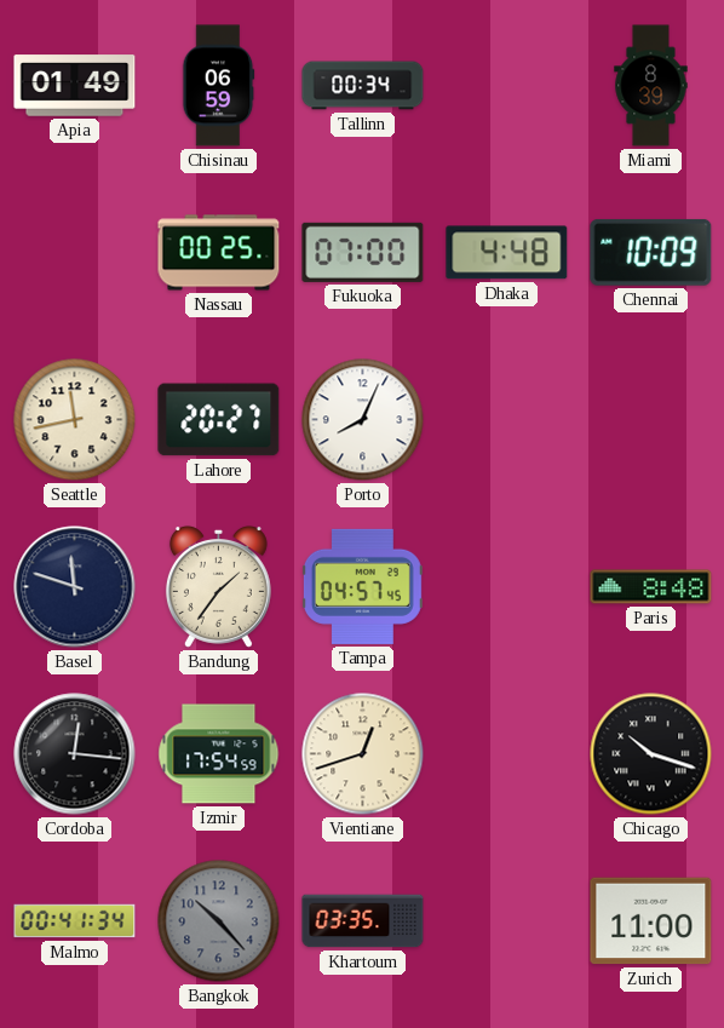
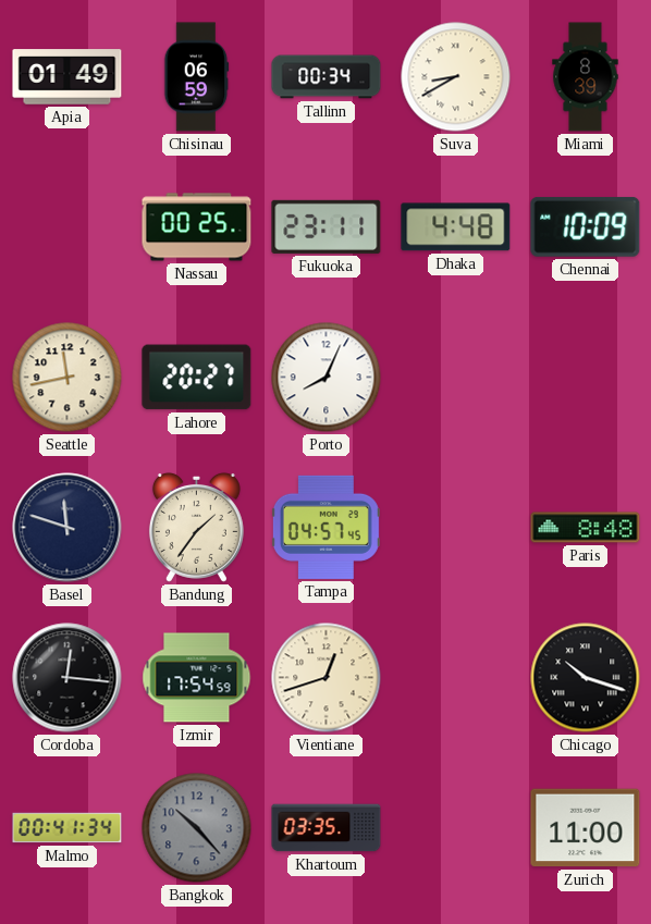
Suva: none -> 8:40
Fukuoka: 07:00 -> 23:11
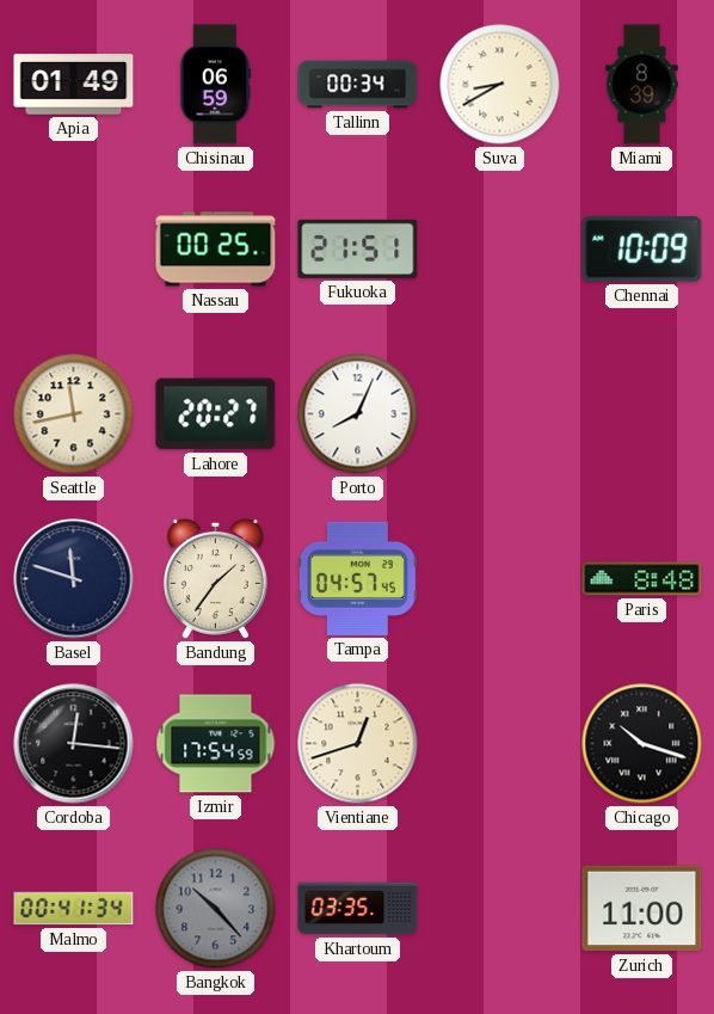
Fukuoka: 23:11 -> 21:51
Dhaka: 4:48 -> none
